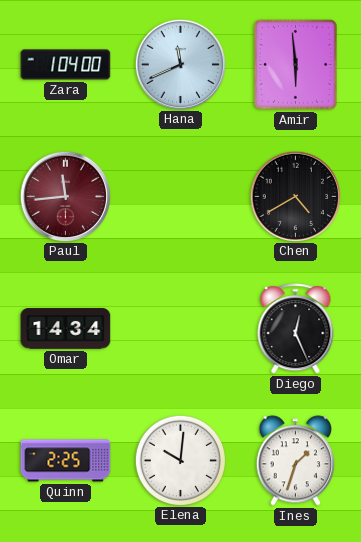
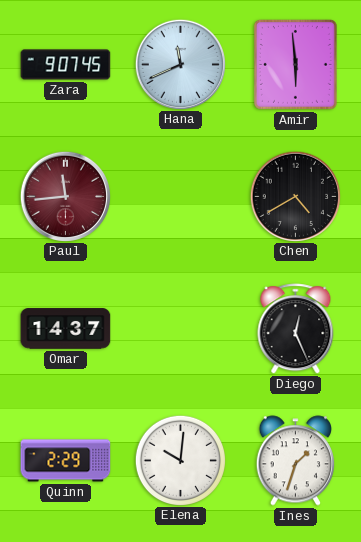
Zara: 1:04 -> 9:07
Omar: 14:34 -> 14:37
Quinn: 2:25 -> 2:29
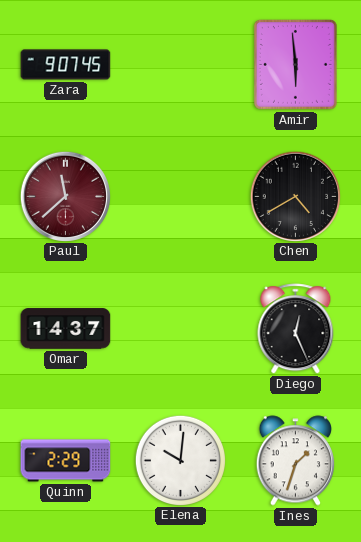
Hana: 11:41 -> none
Paul: 11:44 -> 11:38
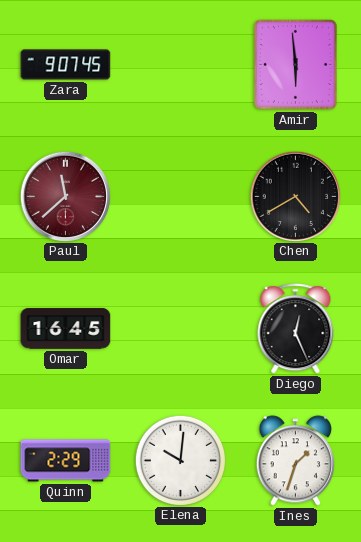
Omar: 14:37 -> 16:45
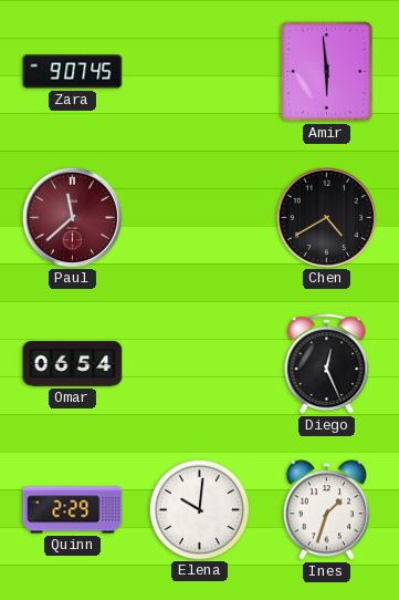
Omar: 16:45 -> 06:54
